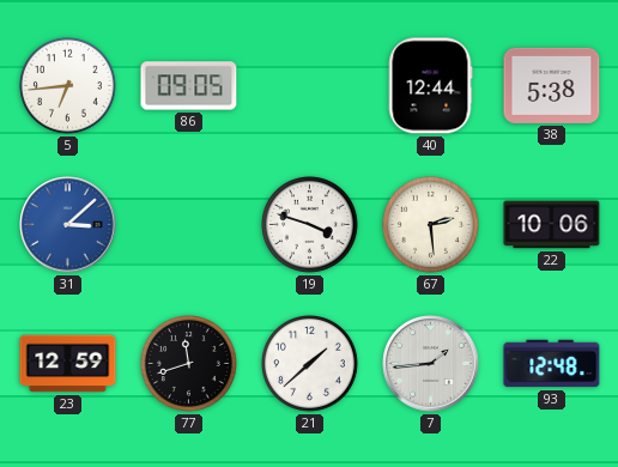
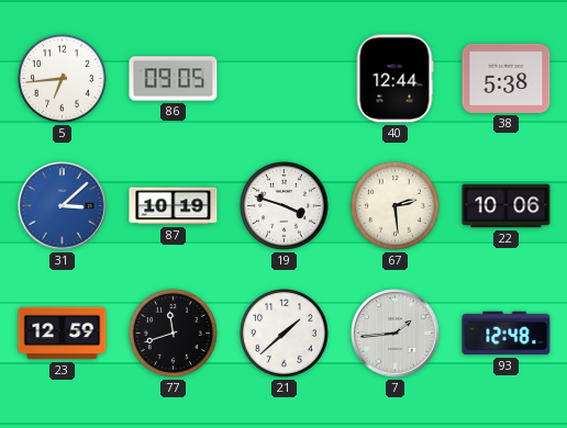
87: none -> 10:19
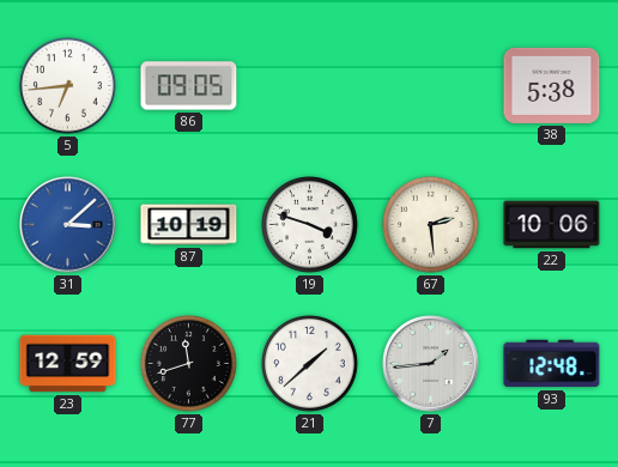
40: 12:44 -> none
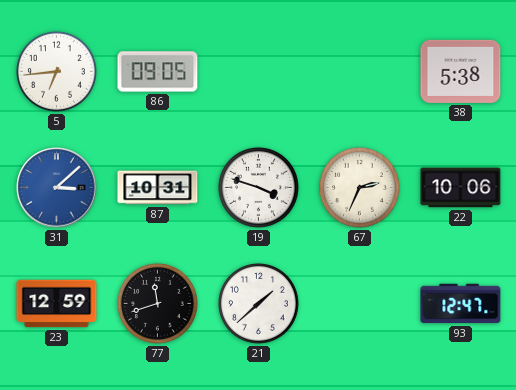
87: 10:19 -> 10:31
67: 2:29 -> 2:34
7: 1:44 -> none
93: 12:48 -> 12:47
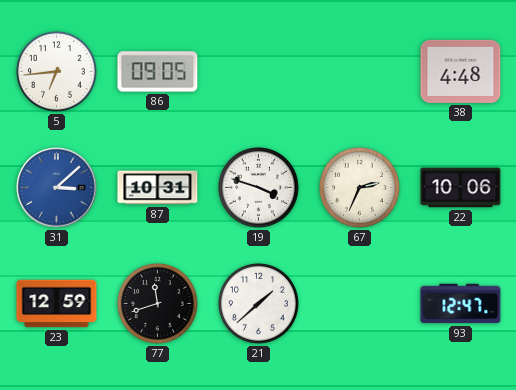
38: 5:38 -> 4:48
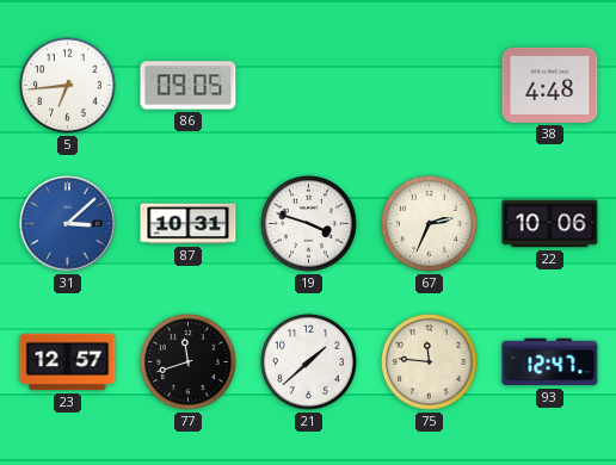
23: 12:59 -> 12:57
75: none -> 11:46
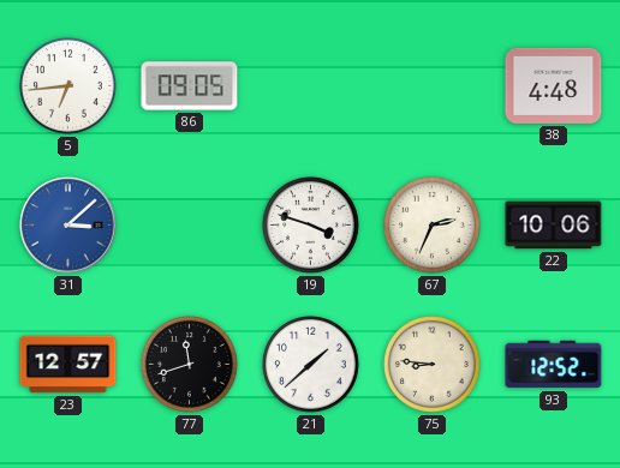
87: 10:31 -> none
75: 11:46 -> 8:46
93: 12:47 -> 12:52
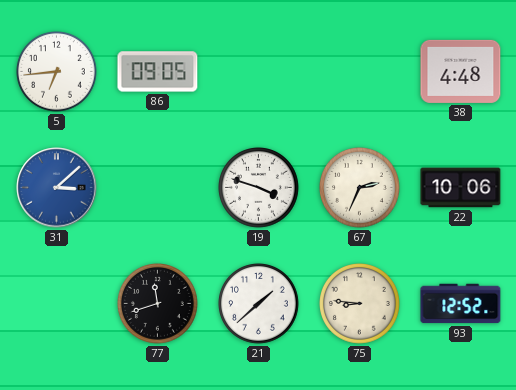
23: 12:57 -> none
